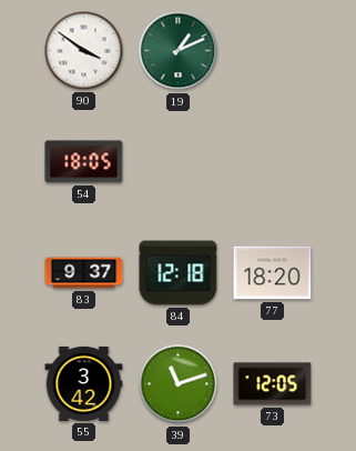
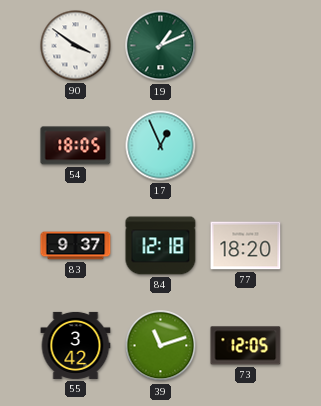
17: none -> 12:56
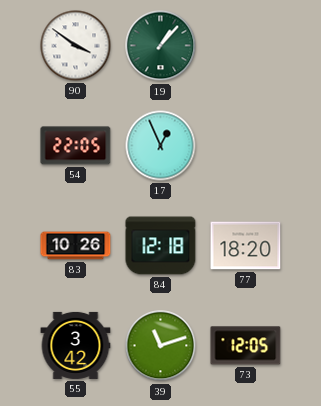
19: 1:11 -> 1:07
54: 18:05 -> 22:05
83: 9:37 -> 10:26
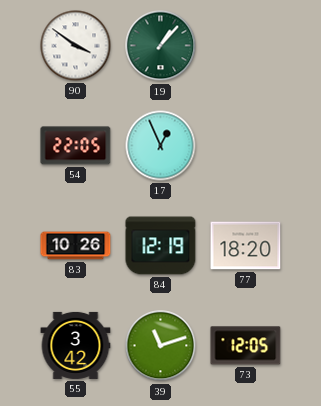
84: 12:18 -> 12:19
